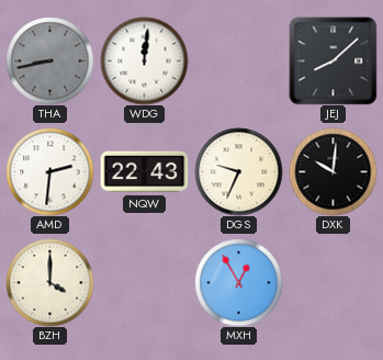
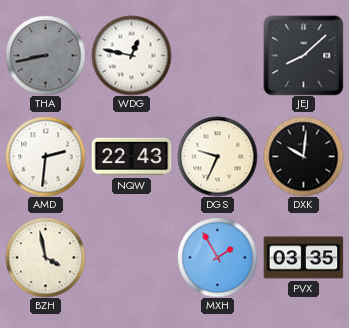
WDG: 12:01 -> 12:47
BZH: 4:00 -> 3:58
MXH: 12:55 -> 1:55
PVX: none -> 03:35
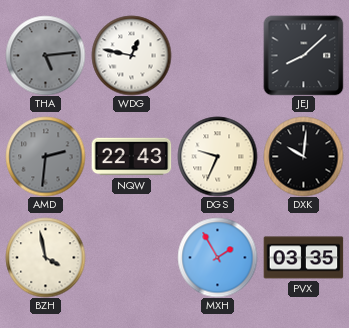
THA: 8:43 -> 5:14
AMD dial: white -> grey
